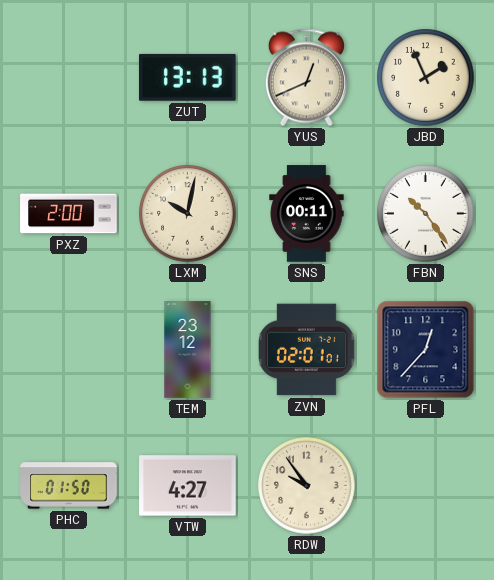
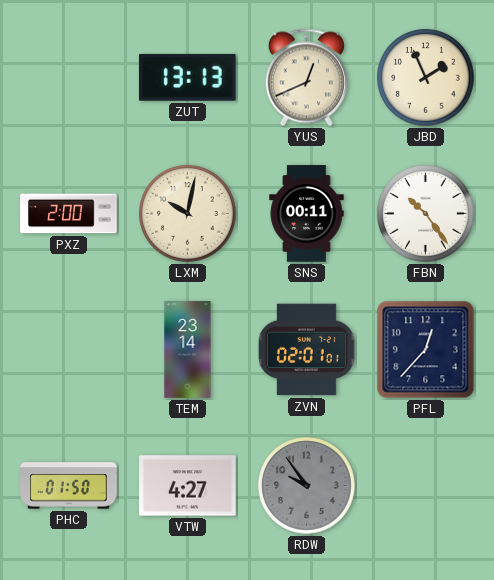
TEM: 23:12 -> 23:14
RDW dial: cream -> grey
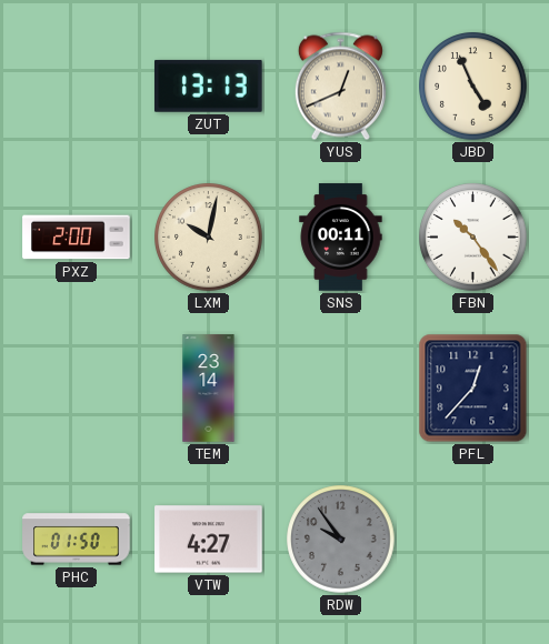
JBD: 1:56 -> 4:56
ZVN: 02:01 -> none
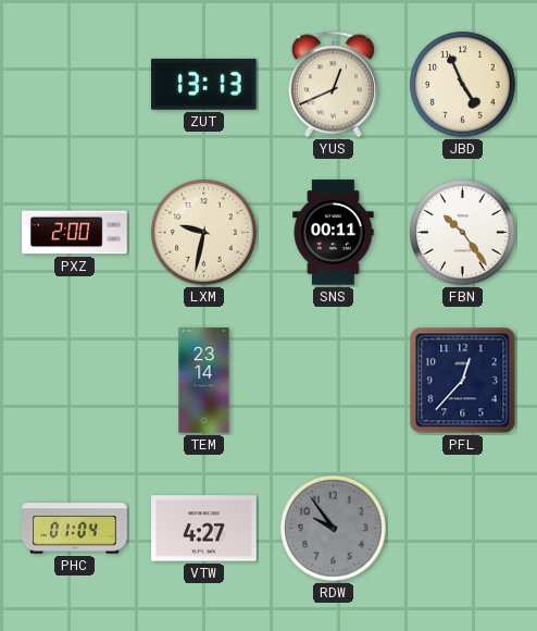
LXM: 10:02 -> 9:32
PHC: 01:50 -> 01:04
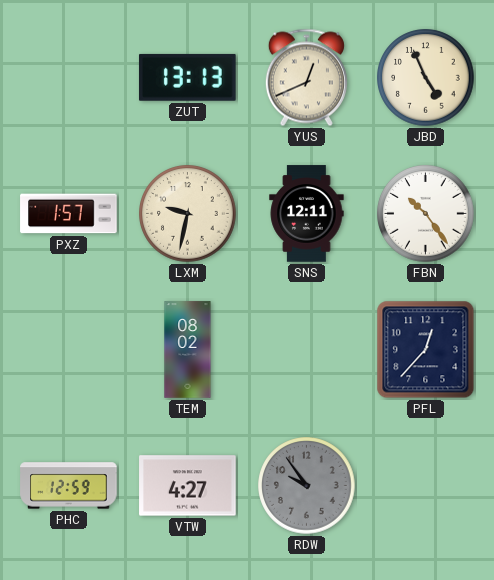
PXZ: 2:00 -> 1:57
SNS: 00:11 -> 12:11
TEM: 23:14 -> 08:02
PHC: 01:04 -> 12:59
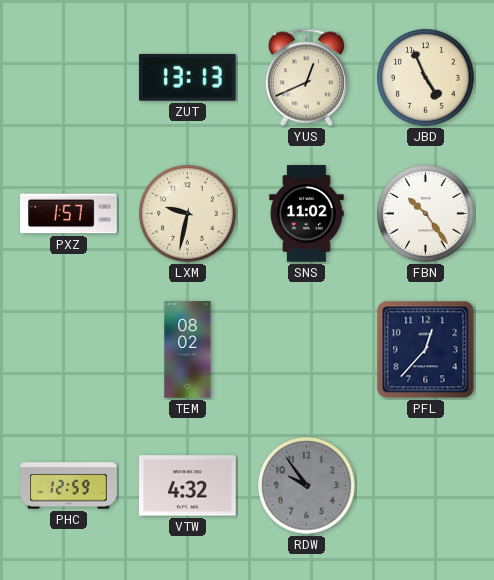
SNS: 12:11 -> 11:02
VTW: 4:27 -> 4:32
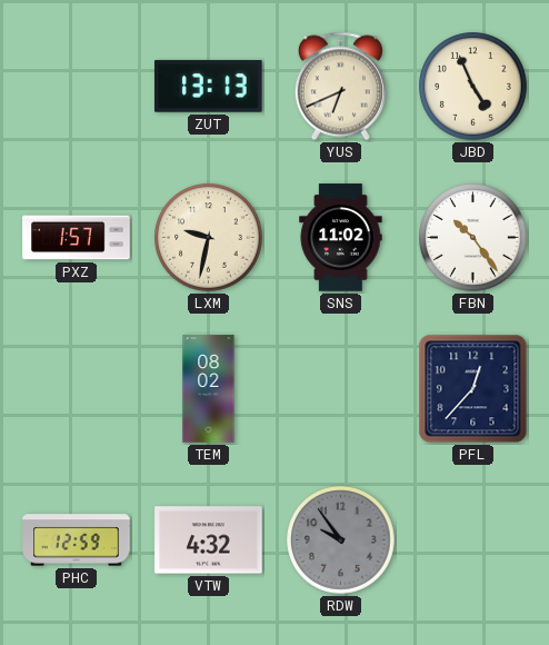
YUS: 12:41 -> 6:41
